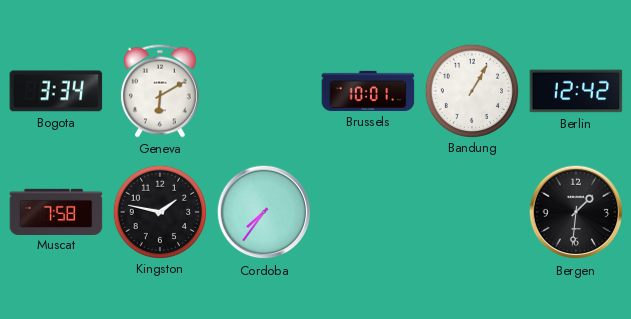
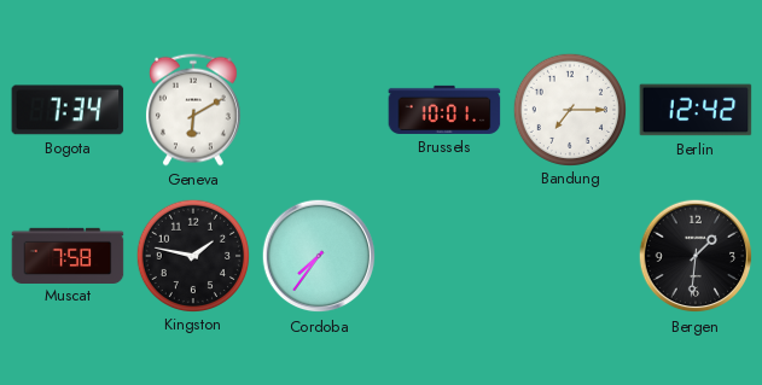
Bogota: 3:34 -> 7:34
Bandung: 1:05 -> 7:15
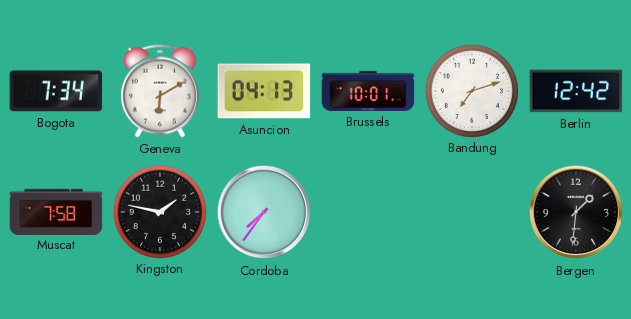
Asuncion: none -> 04:13
Bandung: 7:15 -> 7:12
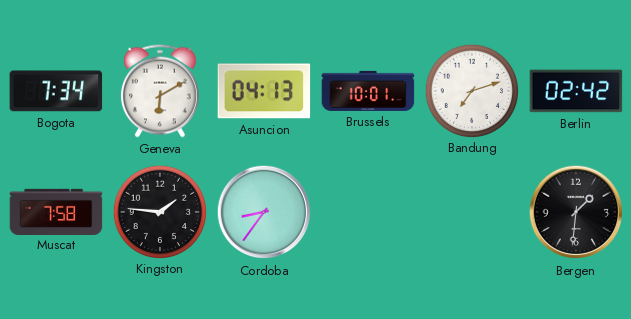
Berlin: 12:42 -> 02:42
Kingston: 1:47 -> 1:46
Cordoba: 7:36 -> 8:36
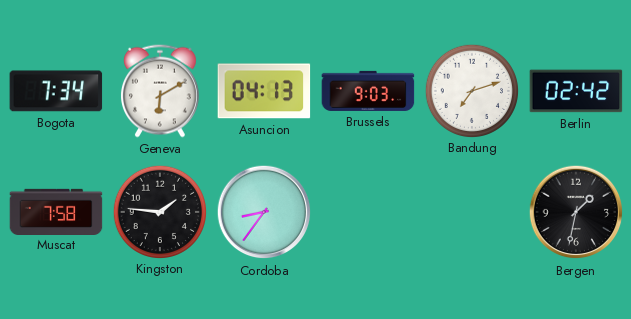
Brussels: 10:01 -> 9:03
Bergen: 1:31 -> 1:32
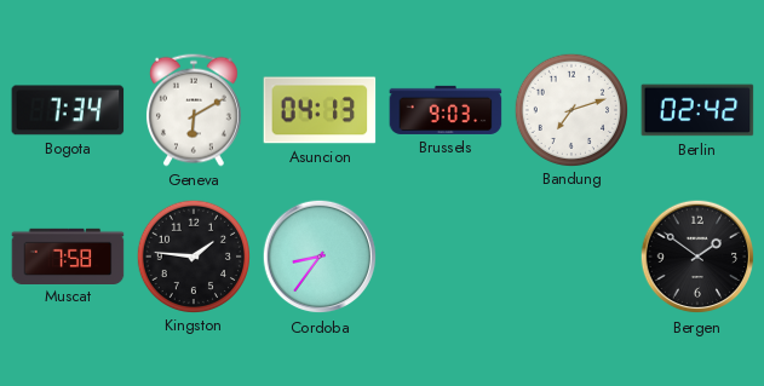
Bergen: 1:32 -> 1:51
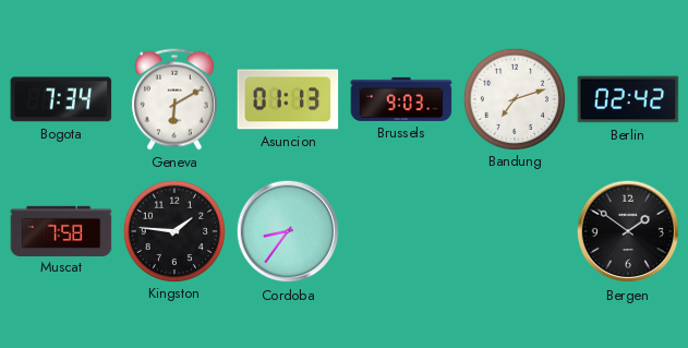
Asuncion: 04:13 -> 01:13
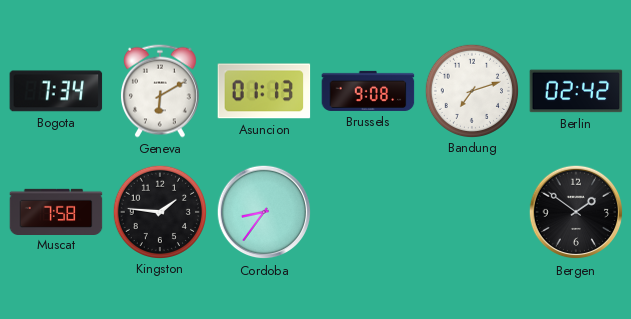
Brussels: 9:03 -> 9:08
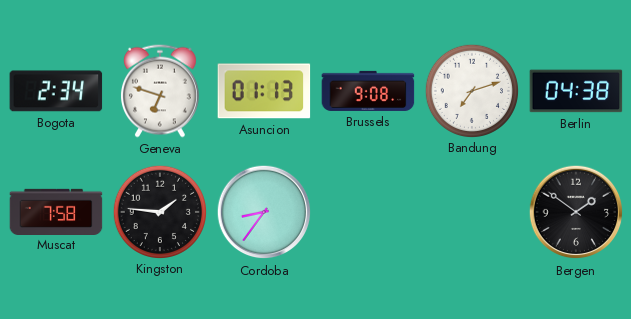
Bogota: 7:34 -> 2:34
Geneva: 6:10 -> 6:48
Berlin: 02:42 -> 04:38
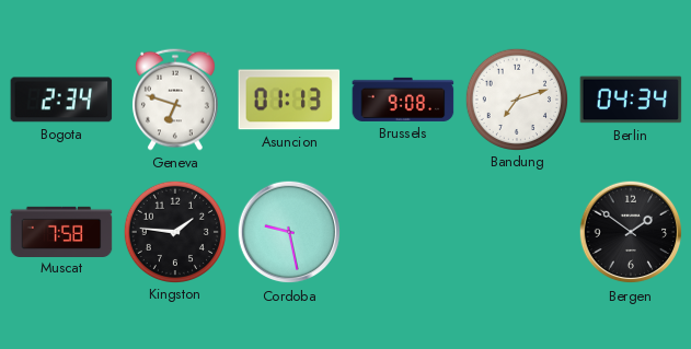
Berlin: 04:38 -> 04:34
Cordoba: 8:36 -> 9:28
